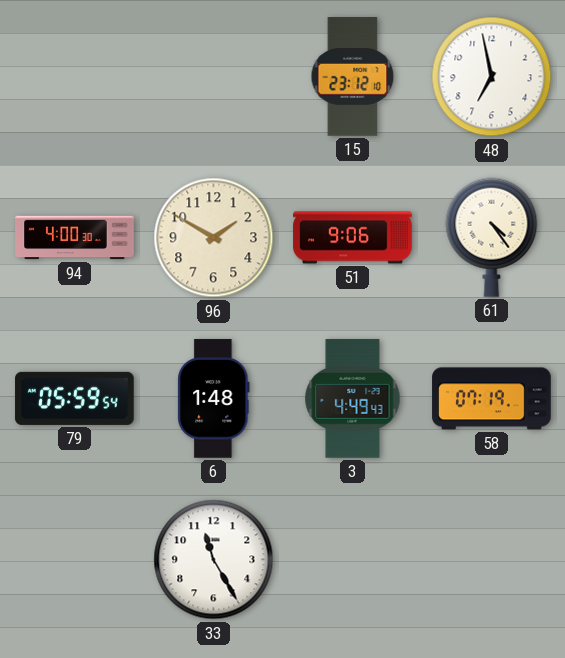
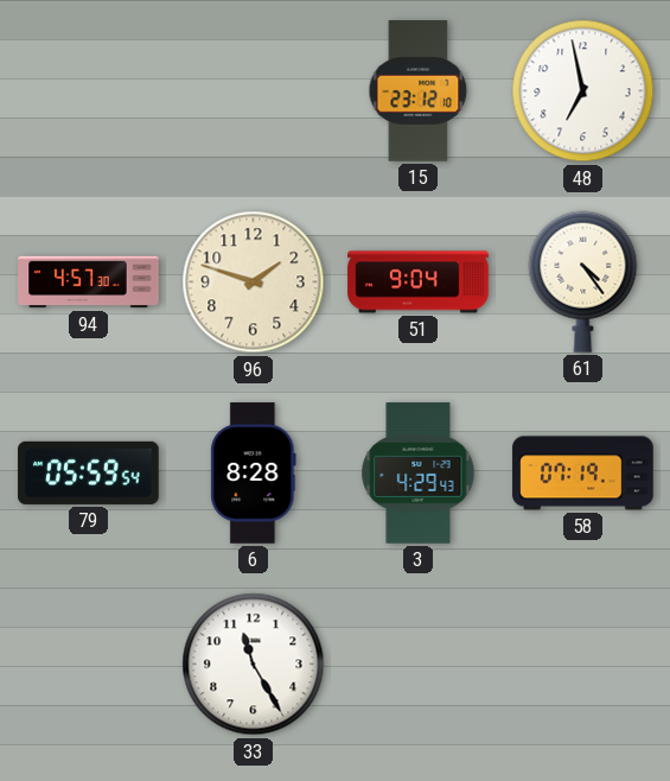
94: 4:00 -> 4:57
96: 1:50 -> 1:48
51: 9:06 -> 9:04
6: 1:48 -> 8:28
3: 4:49 -> 4:29
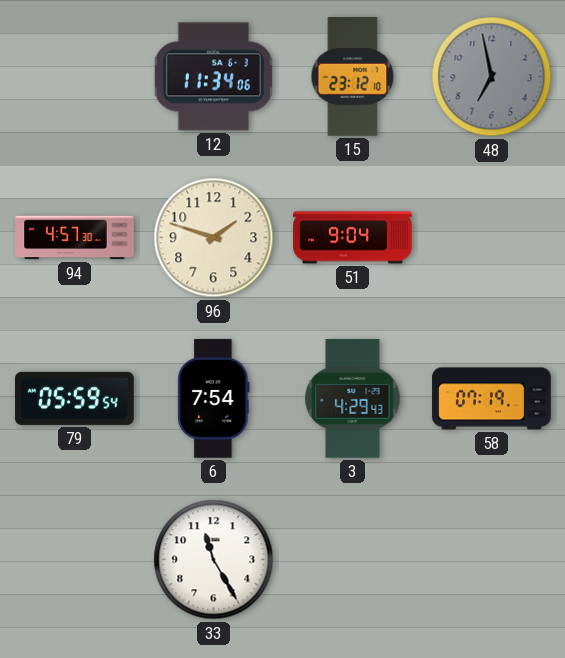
12: none -> 11:34
48 dial: white -> grey
61: 4:24 -> none
6: 8:28 -> 7:54
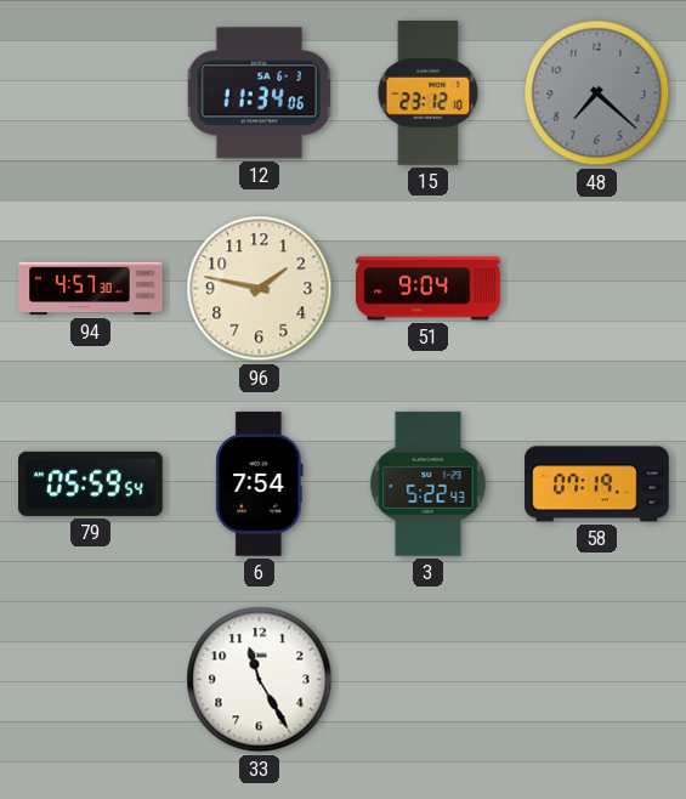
48: 6:58 -> 7:22
96: 1:48 -> 1:47
3: 4:29 -> 5:22
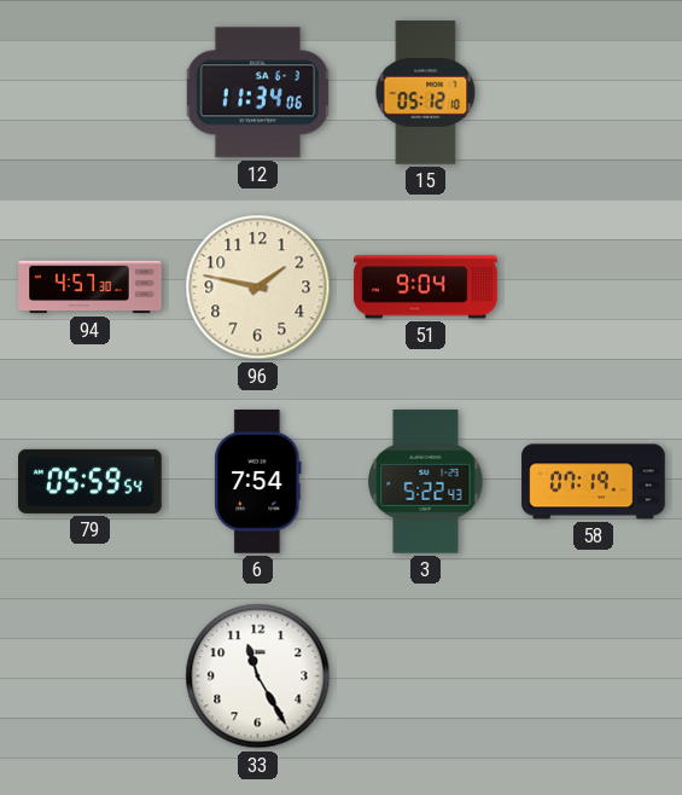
15: 23:12 -> 05:12
48: 7:22 -> none
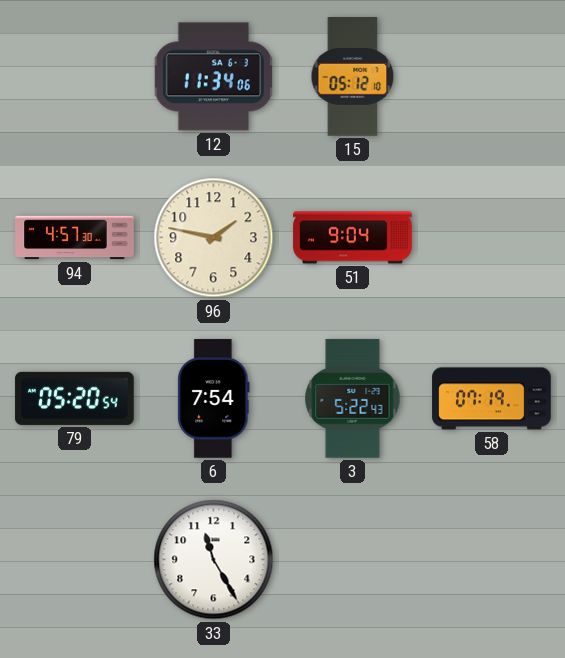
79: 05:59 -> 05:20
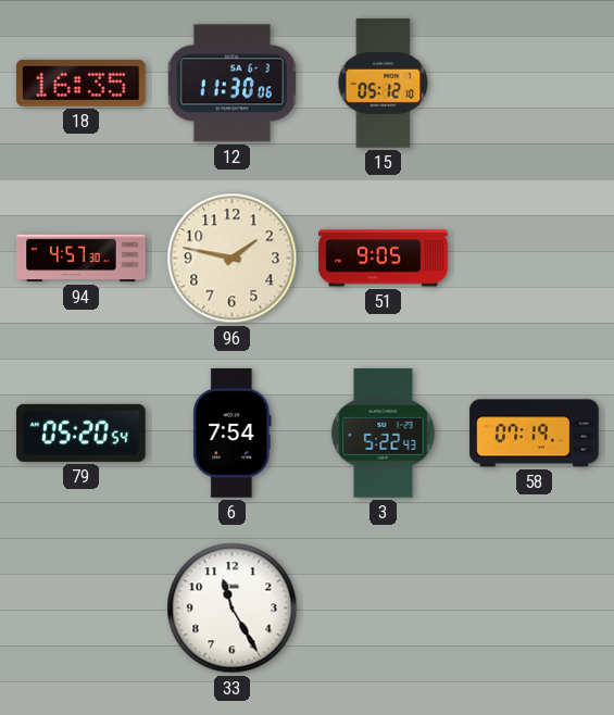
18: none -> 16:35
12: 11:34 -> 11:30
51: 9:04 -> 9:05
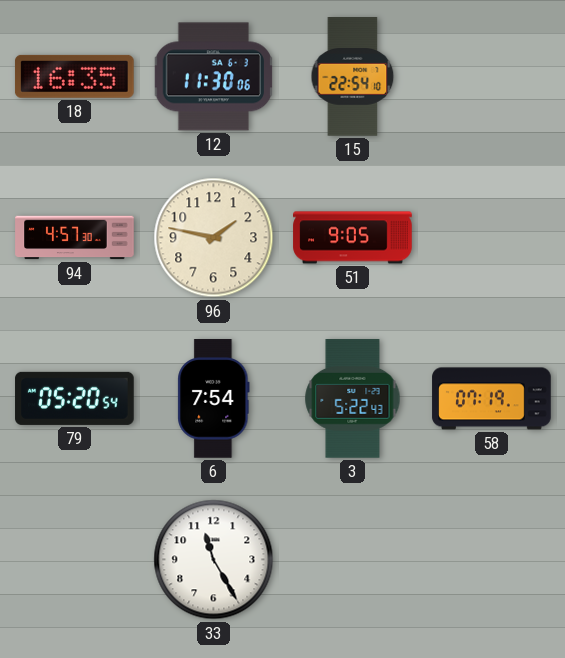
15: 05:12 -> 22:54
